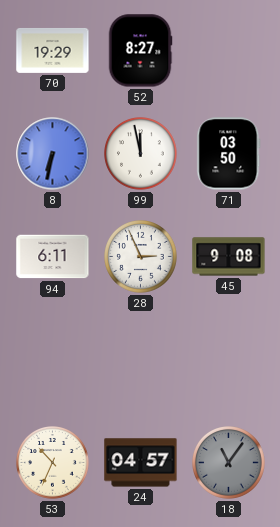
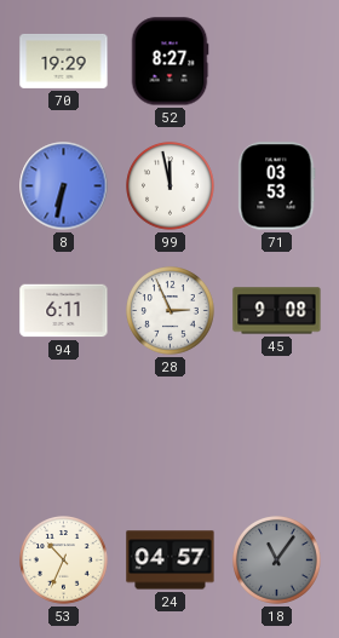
71: 03:50 -> 03:53
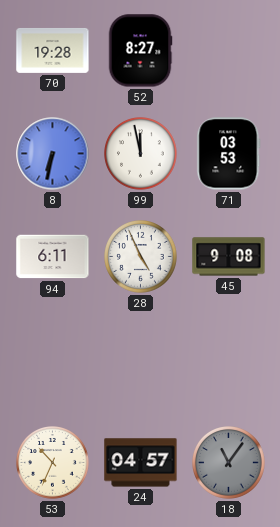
70: 19:29 -> 19:28
28: 2:56 -> 4:56
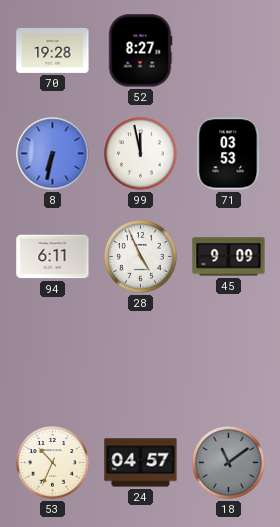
45: 9:08 -> 9:09
18: 11:06 -> 11:09
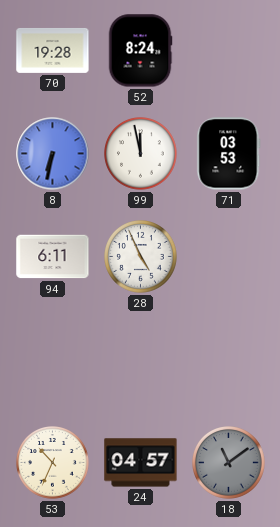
52: 8:27 -> 8:24
45: 9:09 -> none
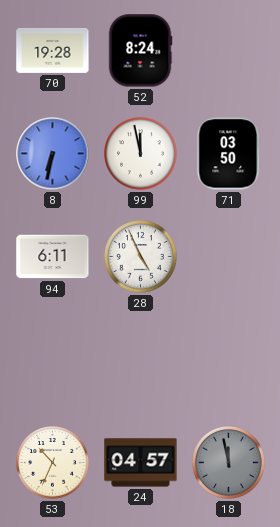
71: 03:53 -> 03:50
18: 11:09 -> 11:58
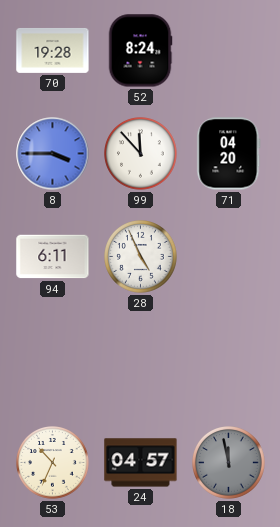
8: 6:32 -> 3:45
99: 11:58 -> 11:53
71: 03:50 -> 04:20
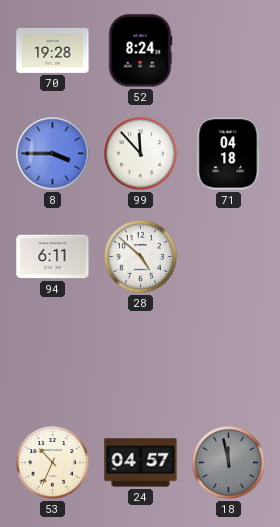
71: 04:20 -> 04:18
28: 4:56 -> 4:52
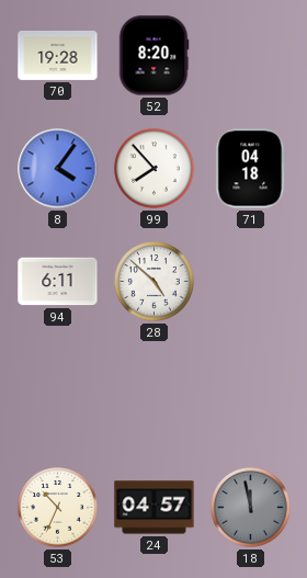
52: 8:24 -> 8:20
8: 3:45 -> 4:06
99: 11:53 -> 7:53
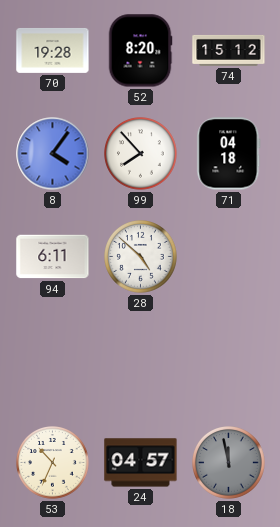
74: none -> 15:12
